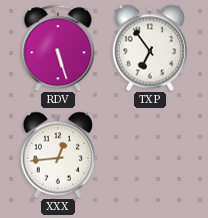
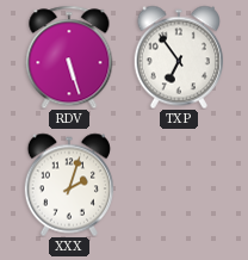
XXX: 12:44 -> 2:03
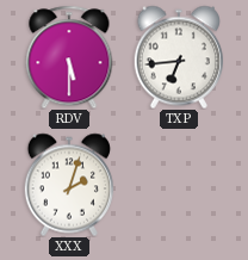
RDV: 5:27 -> 5:30
TXP: 6:54 -> 6:44
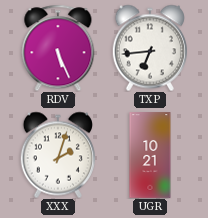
RDV: 5:30 -> 5:26
UGR: none -> 10:21
